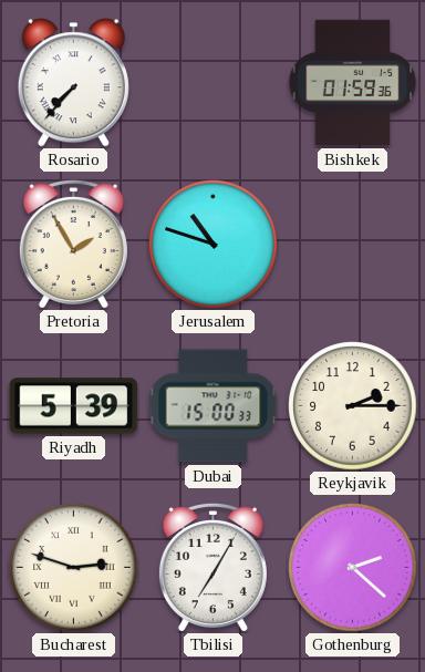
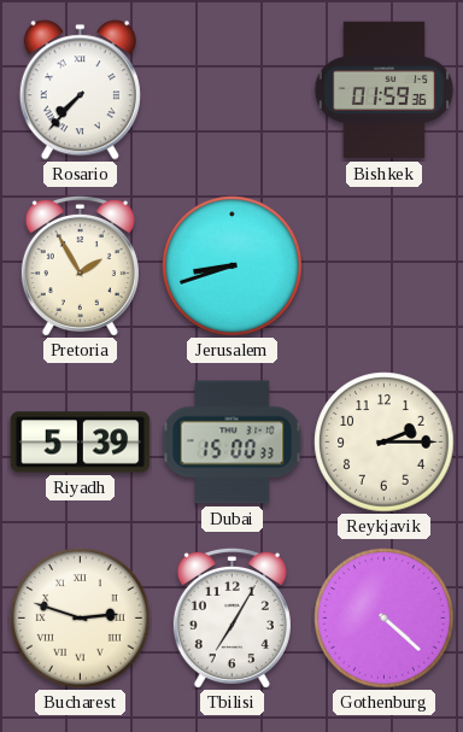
Jerusalem: 10:48 -> 8:42
Gothenburg: 2:22 -> 4:22
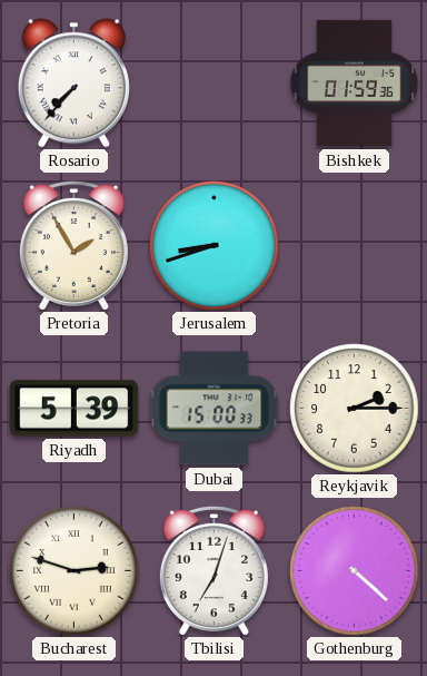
Tbilisi: 7:05 -> 7:03
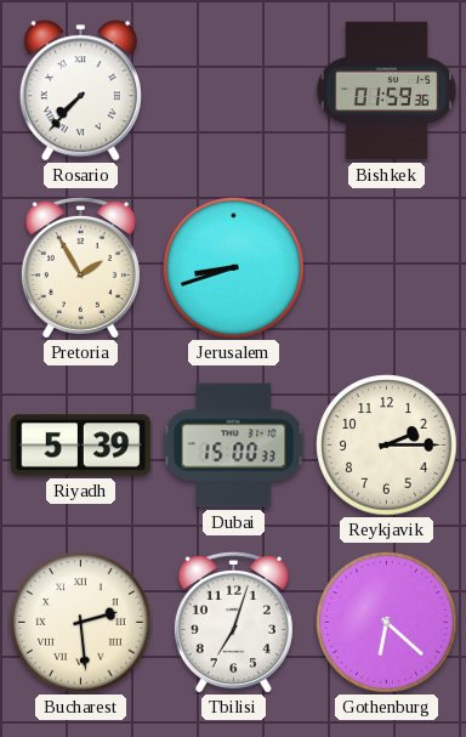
Bucharest: 2:48 -> 2:29
Gothenburg: 4:22 -> 6:22
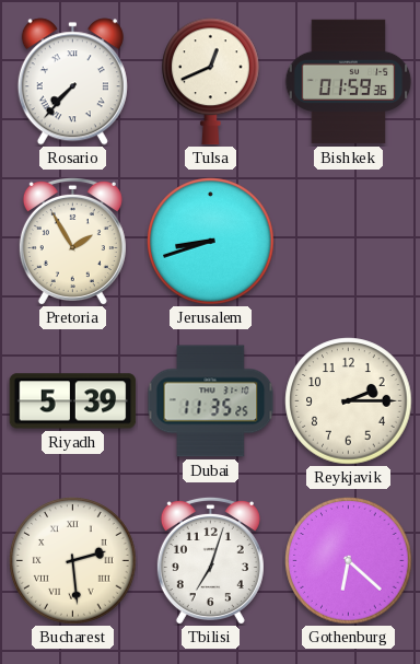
Tulsa: none -> 12:41
Dubai: 15:00 -> 11:35
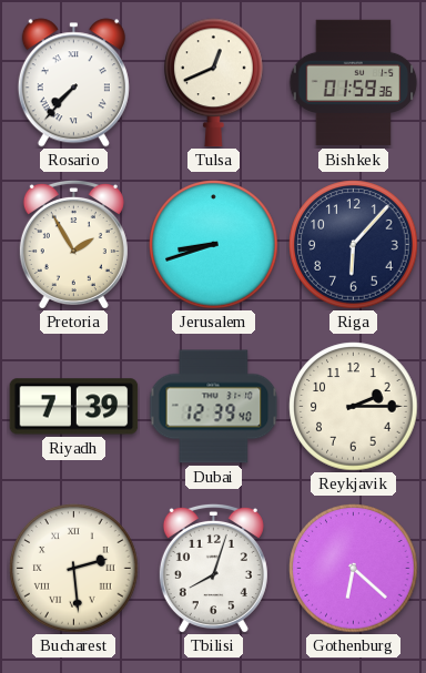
Riga: none -> 6:07
Riyadh: 5:39 -> 7:39
Dubai: 11:35 -> 12:39
Tbilisi: 7:03 -> 8:03
